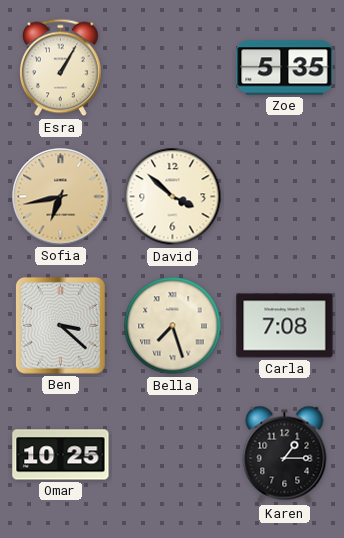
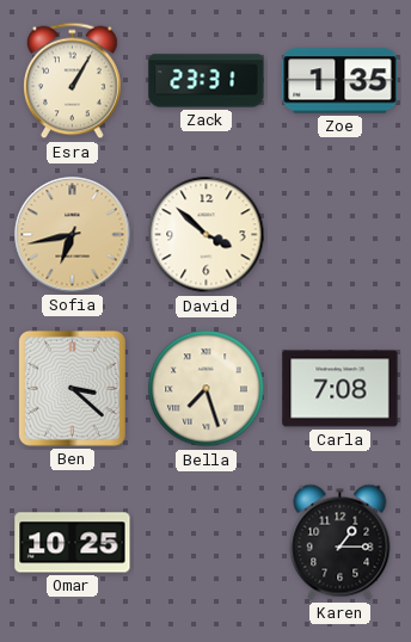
Zack: none -> 23:31
Zoe: 5:35 -> 1:35
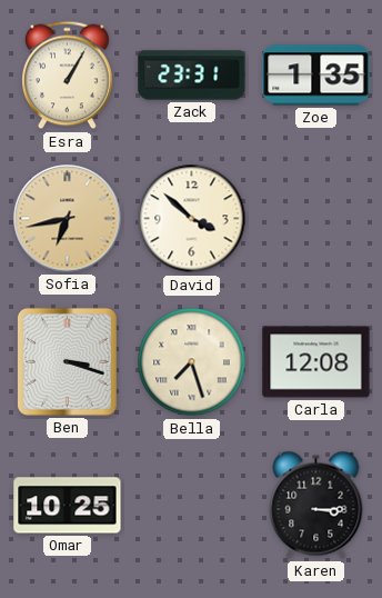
Ben: 3:22 -> 3:18
Carla: 7:08 -> 12:08
Karen: 1:15 -> 3:15
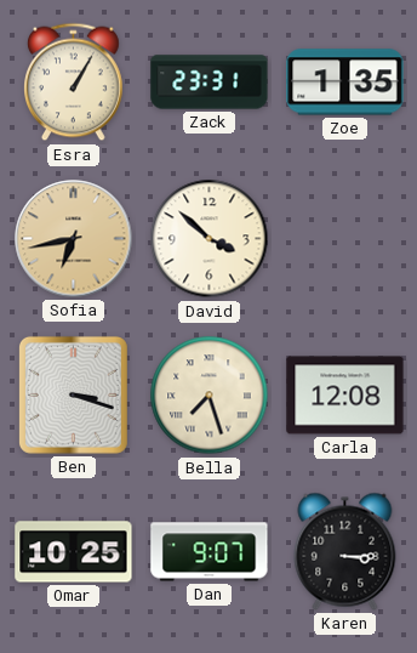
Dan: none -> 9:07
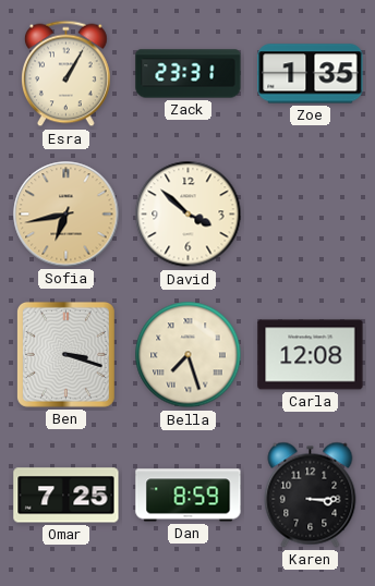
Omar: 10:25 -> 7:25
Dan: 9:07 -> 8:59
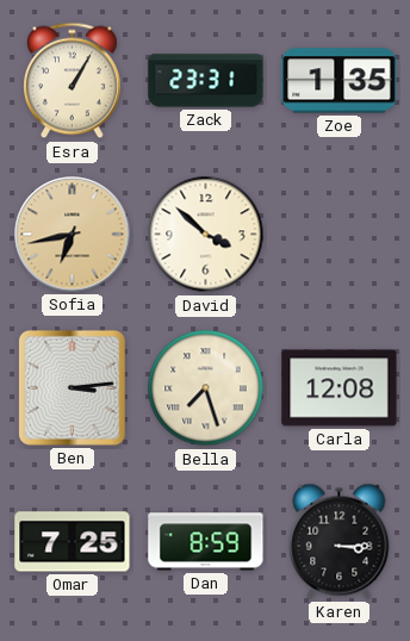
Ben: 3:18 -> 3:14
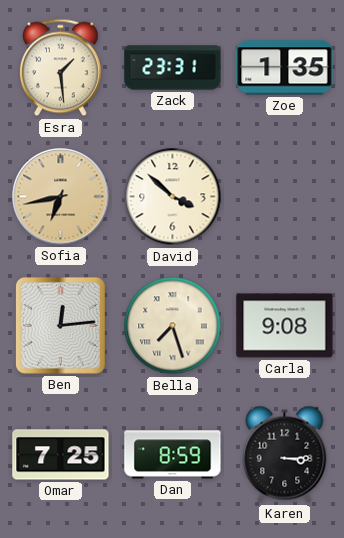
Esra: 1:05 -> 1:29
Ben: 3:14 -> 12:14
Carla: 12:08 -> 9:08
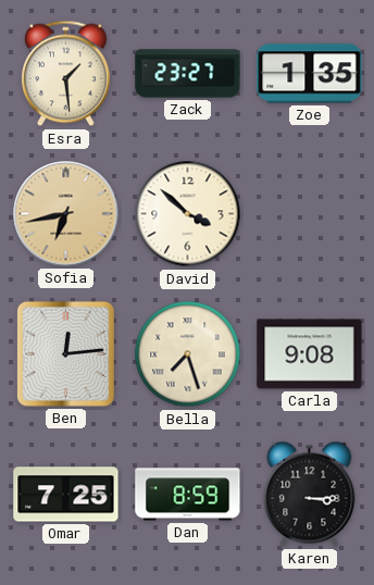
Zack: 23:31 -> 23:27
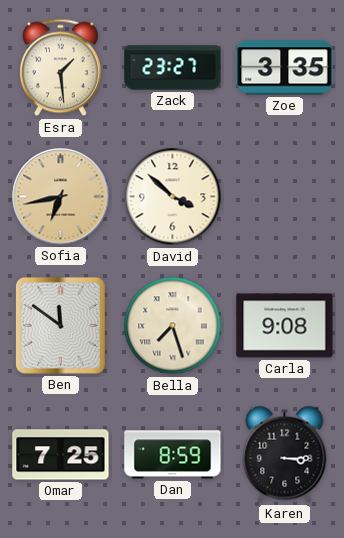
Zoe: 1:35 -> 3:35
Ben: 12:14 -> 11:51
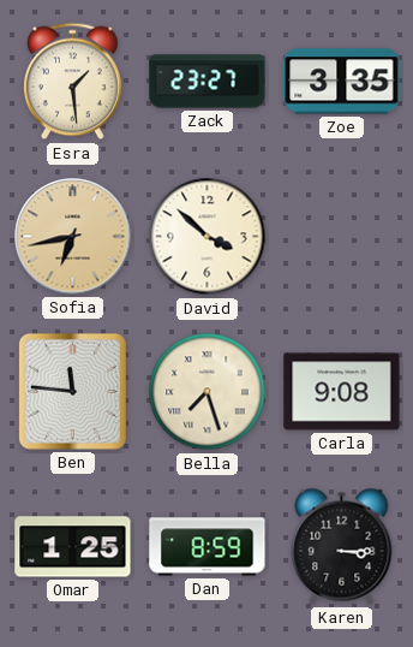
Ben: 11:51 -> 11:46
Omar: 7:25 -> 1:25
